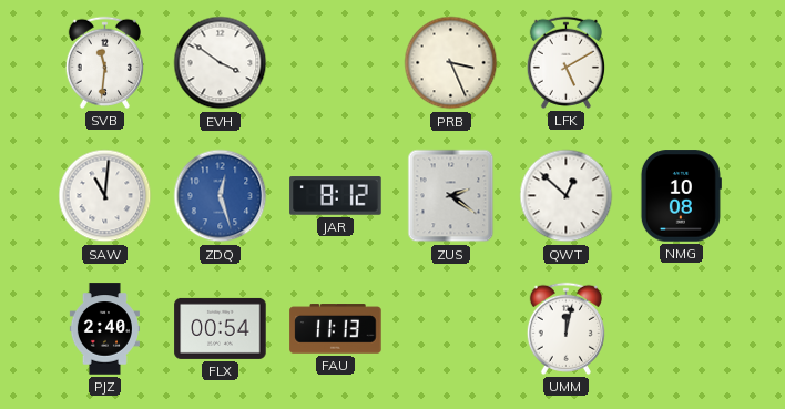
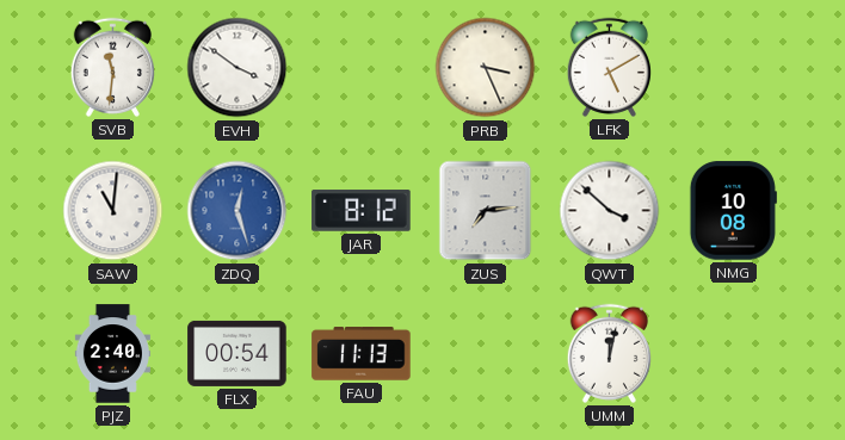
ZUS: 2:21 -> 7:14
QWT: 12:52 -> 3:52
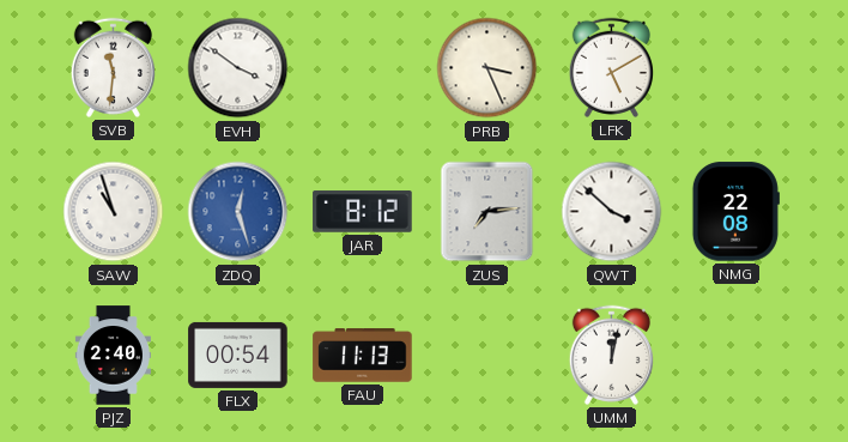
SAW: 11:01 -> 10:57
NMG: 10:08 -> 22:08
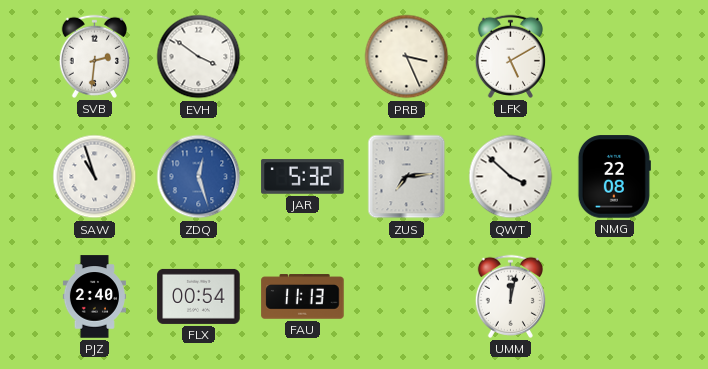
SVB: 11:31 -> 2:31
JAR: 8:12 -> 5:32
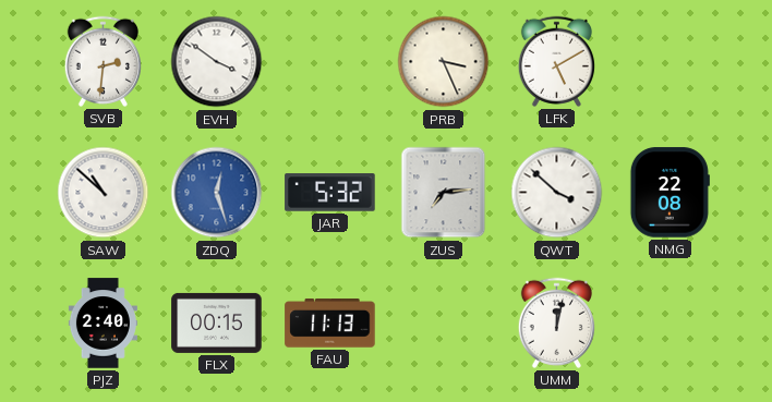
SAW: 10:57 -> 10:52
FLX: 00:54 -> 00:15
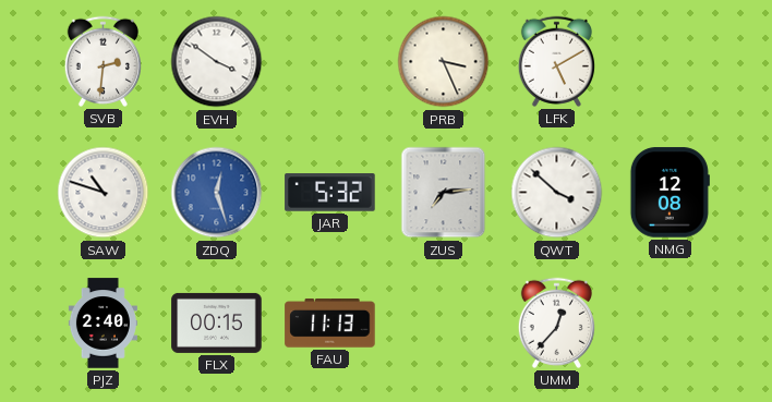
SAW: 10:52 -> 10:48
NMG: 22:08 -> 12:08
UMM: 12:02 -> 12:37
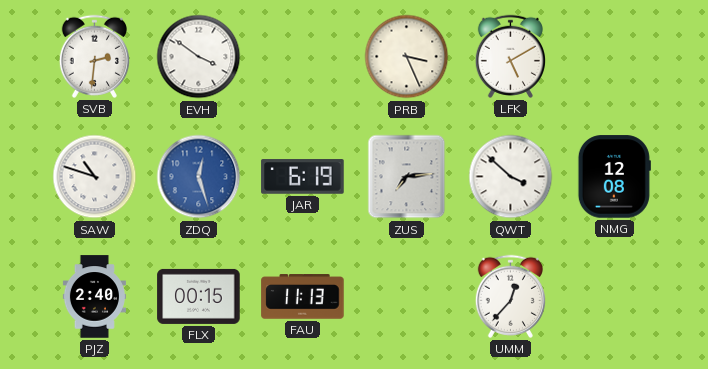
JAR: 5:32 -> 6:19
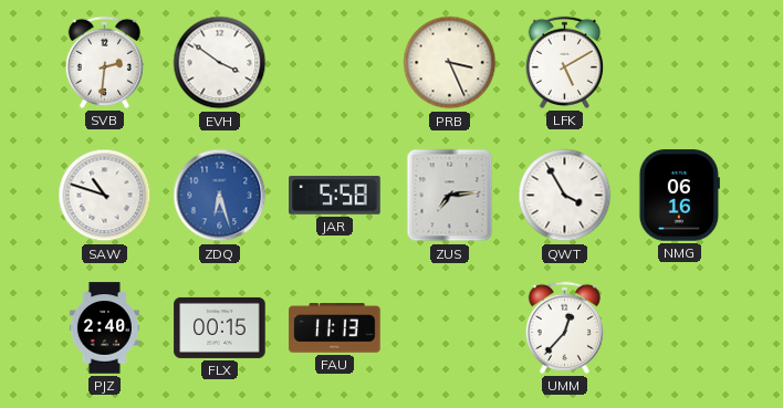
ZDQ: 12:27 -> 6:27
JAR: 6:19 -> 5:58
QWT: 3:52 -> 3:55
NMG: 12:08 -> 06:16
